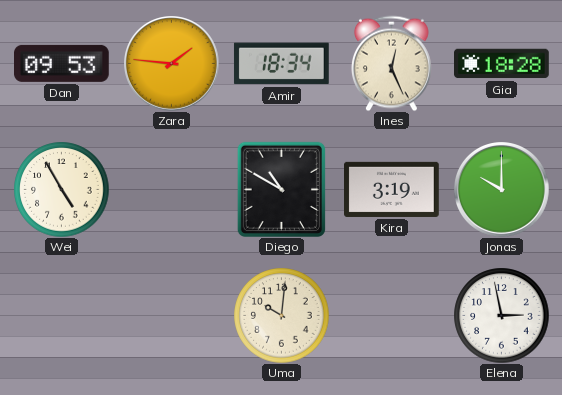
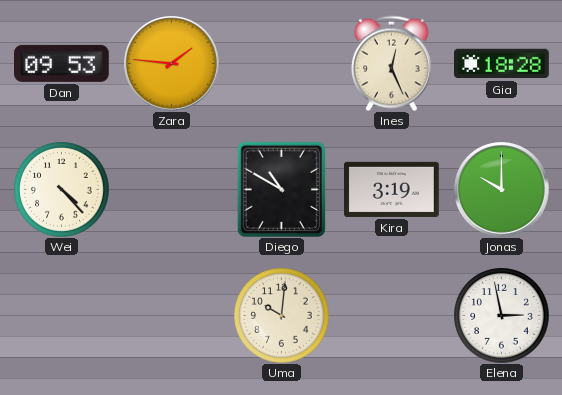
Amir: 18:34 -> none
Wei: 4:55 -> 4:23
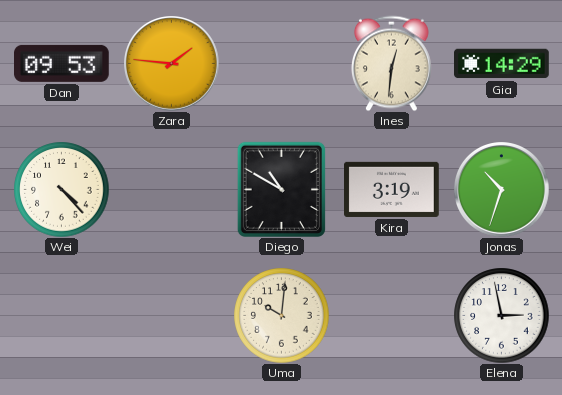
Ines: 12:26 -> 12:31
Gia: 18:28 -> 14:29
Jonas: 10:00 -> 10:33
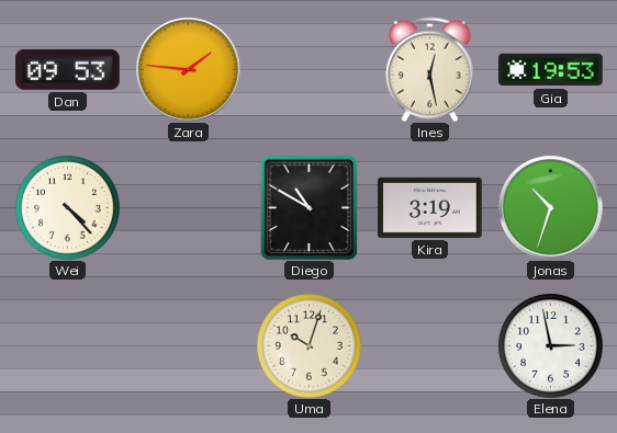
Ines: 12:31 -> 12:28
Gia: 14:29 -> 19:53
Uma: 10:01 -> 10:03
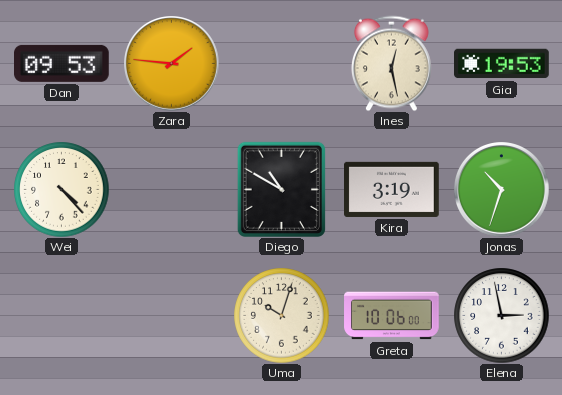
Greta: none -> 10:06
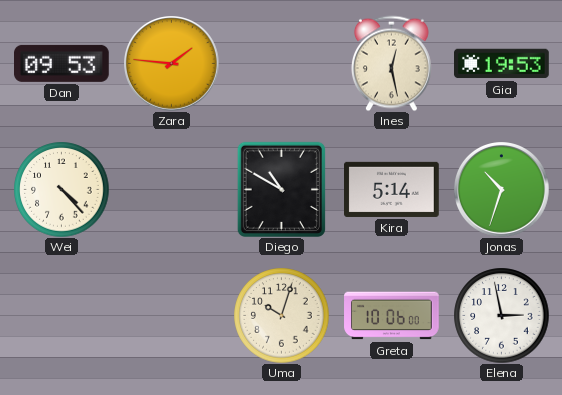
Kira: 3:19 -> 5:14
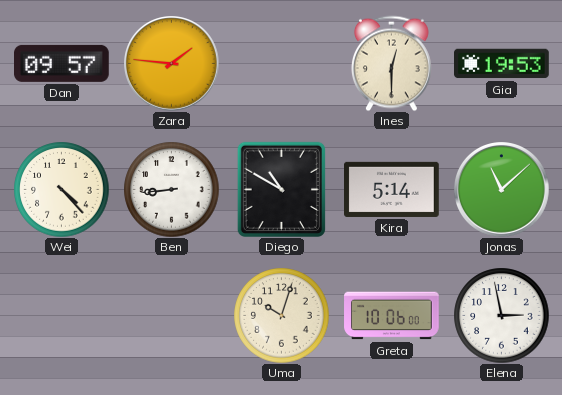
Dan: 09:53 -> 09:57
Ines: 12:28 -> 12:30
Ben: none -> 8:44
Jonas: 10:33 -> 11:08
